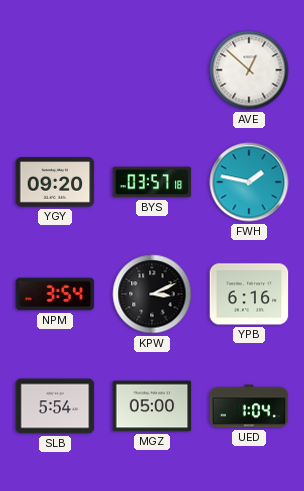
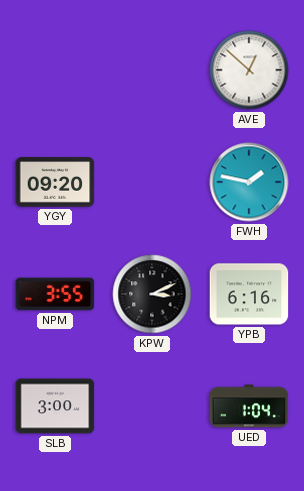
BYS: 03:57 -> none
NPM: 3:54 -> 3:55
SLB: 5:54 -> 3:00
MGZ: 05:00 -> none
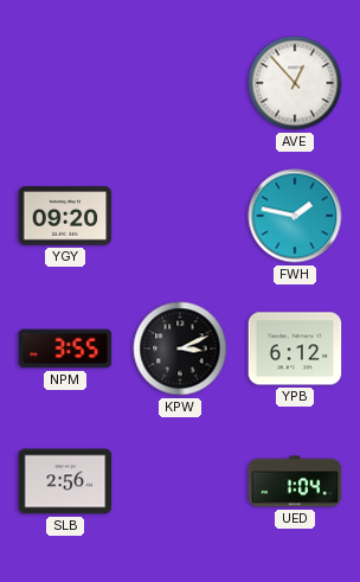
AVE: 12:52 -> 12:53
YPB: 6:16 -> 6:12
SLB: 3:00 -> 2:56
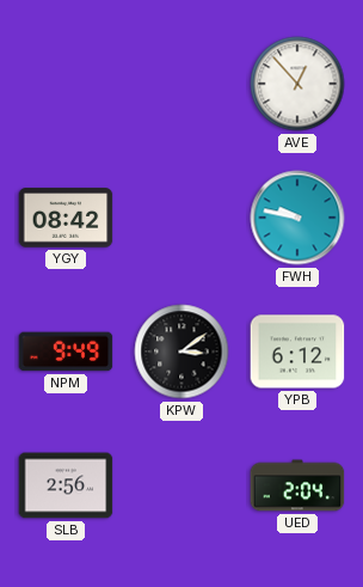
YGY: 09:20 -> 08:42
FWH: 1:47 -> 9:47
NPM: 3:55 -> 9:49
KPW: 3:11 -> 3:09
UED: 1:04 -> 2:04
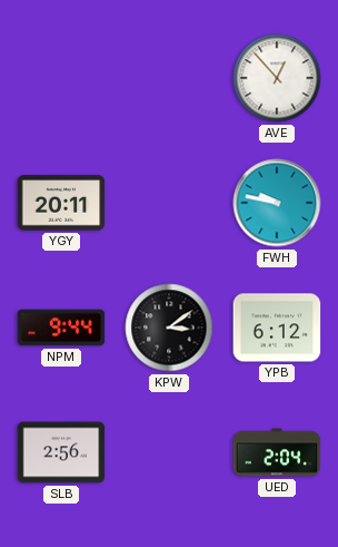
YGY: 08:42 -> 20:11
NPM: 9:49 -> 9:44
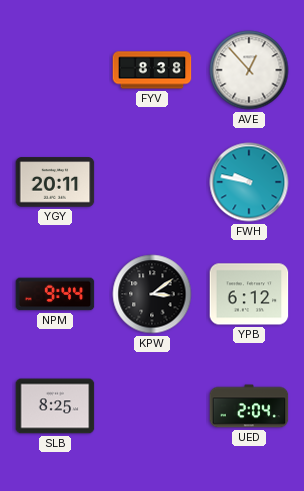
FYV: none -> 8:38
SLB: 2:56 -> 8:25
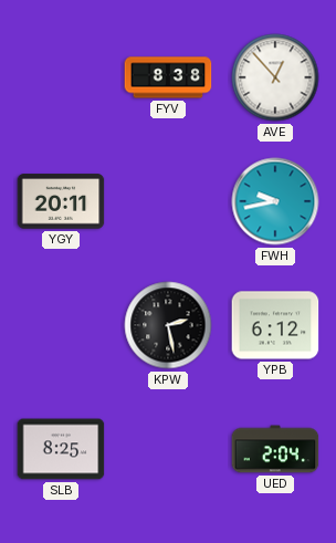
FWH: 9:47 -> 9:43
NPM: 9:44 -> none
KPW: 3:09 -> 2:28
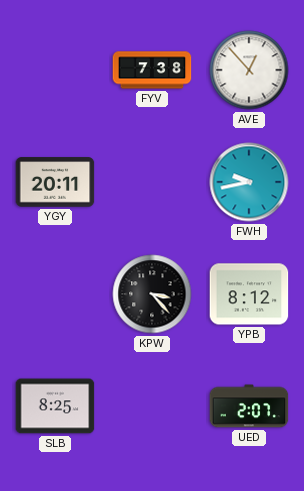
FYV: 8:38 -> 7:38
KPW: 2:28 -> 3:23
YPB: 6:12 -> 8:12
UED: 2:04 -> 2:07
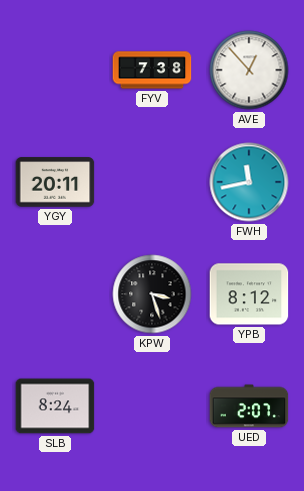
FWH: 9:43 -> 11:43
KPW: 3:23 -> 3:27
SLB: 8:25 -> 8:24
